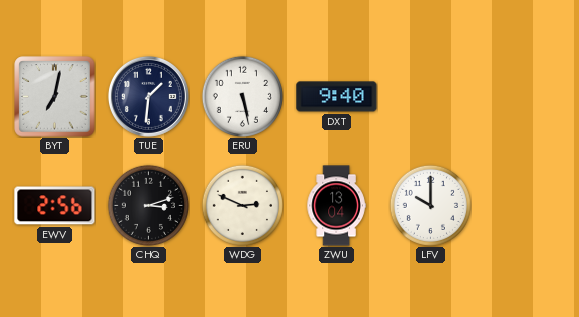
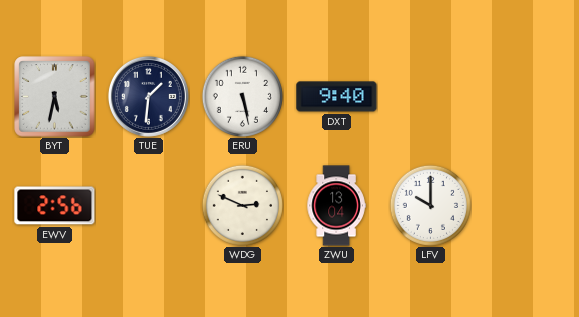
BYT: 7:02 -> 5:32
CHQ: 3:12 -> none
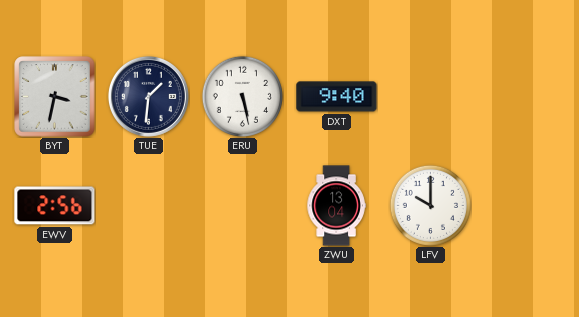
BYT: 5:32 -> 3:32
WDG: 2:49 -> none
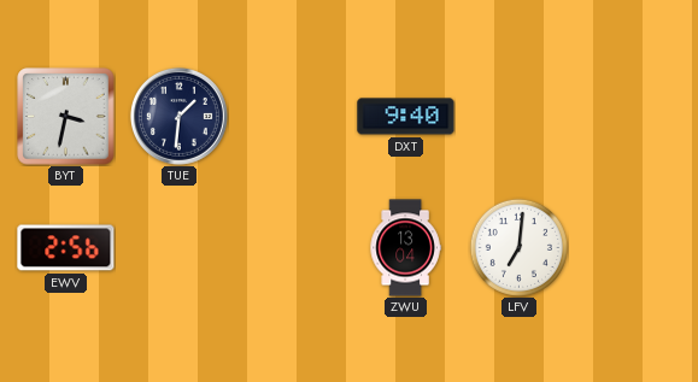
ERU: 5:28 -> none
LFV: 10:00 -> 7:01
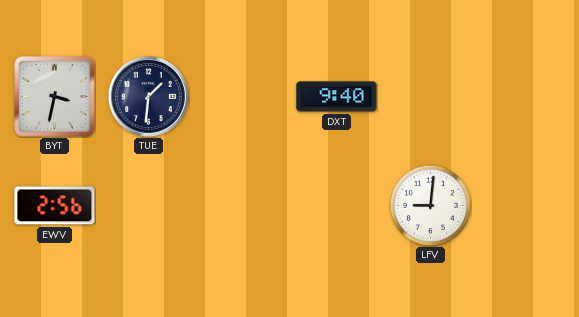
ZWU: 13:04 -> none
LFV: 7:01 -> 9:01
